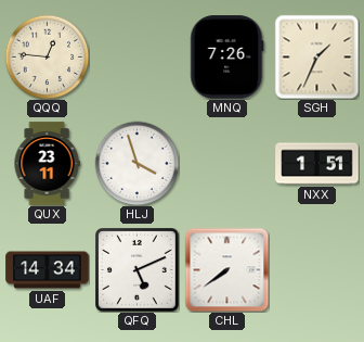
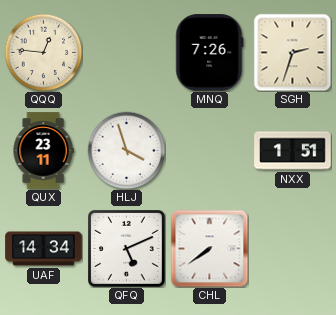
SGH: 1:34 -> 2:33
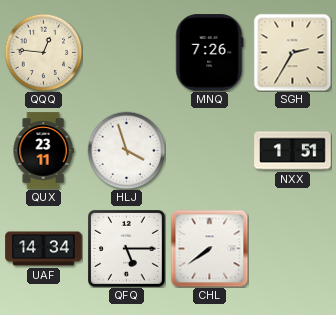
SGH: 2:33 -> 2:35
QFQ: 5:11 -> 5:15
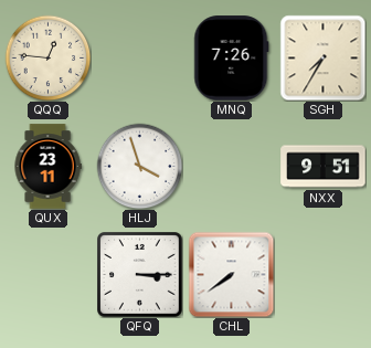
SGH: 2:35 -> 7:35
NXX: 1:51 -> 9:51
UAF: 14:34 -> none
QFQ: 5:15 -> 3:15
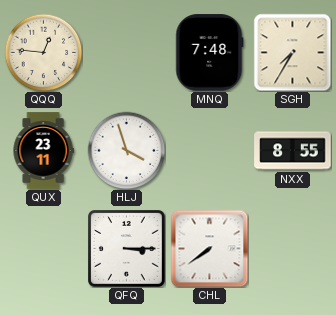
MNQ: 7:26 -> 7:48
NXX: 9:51 -> 8:55
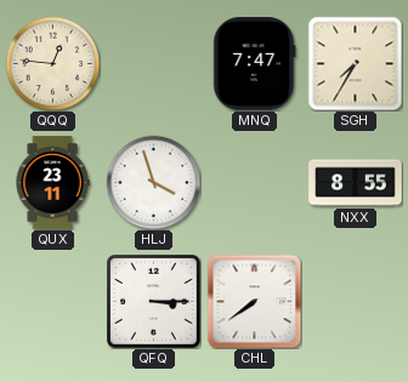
MNQ: 7:48 -> 7:47
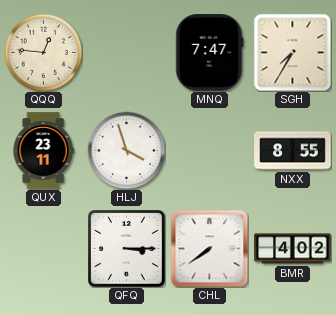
BMR: none -> 4:02
